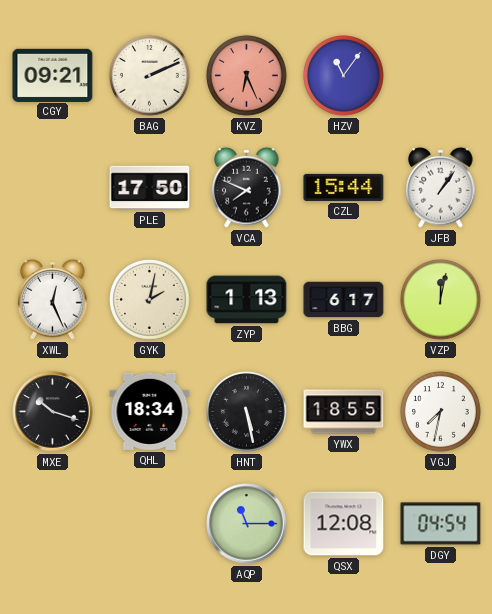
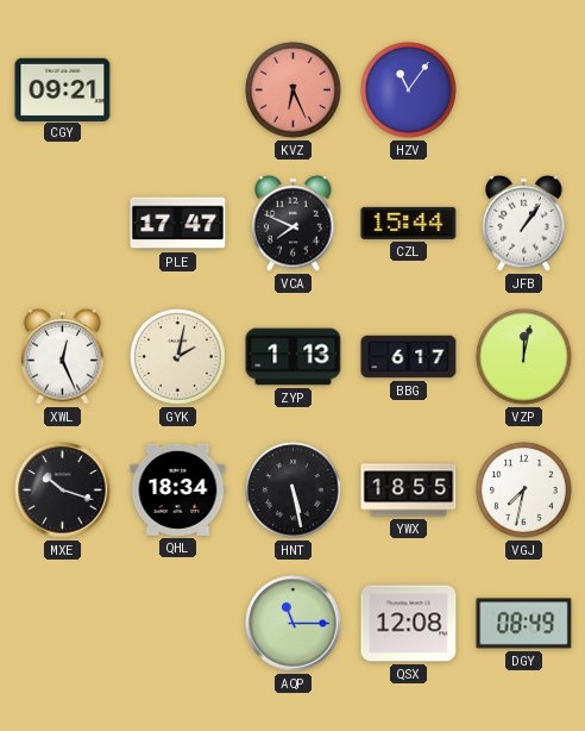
BAG: 2:11 -> none
PLE: 17:50 -> 17:47
DGY: 04:54 -> 08:49
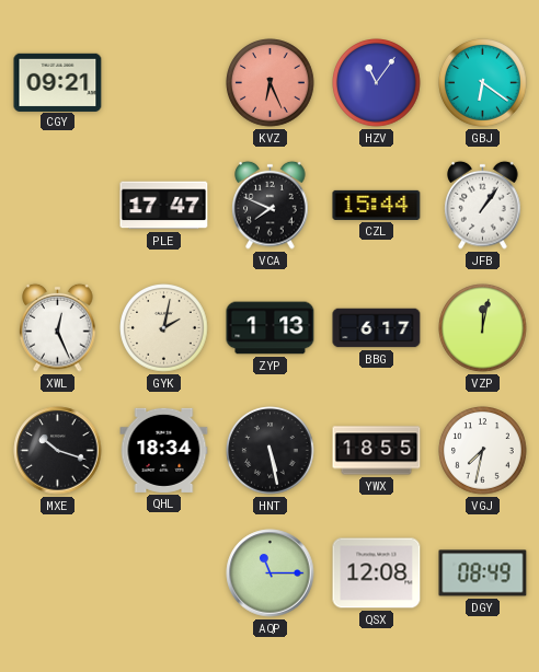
GBJ: none -> 6:21
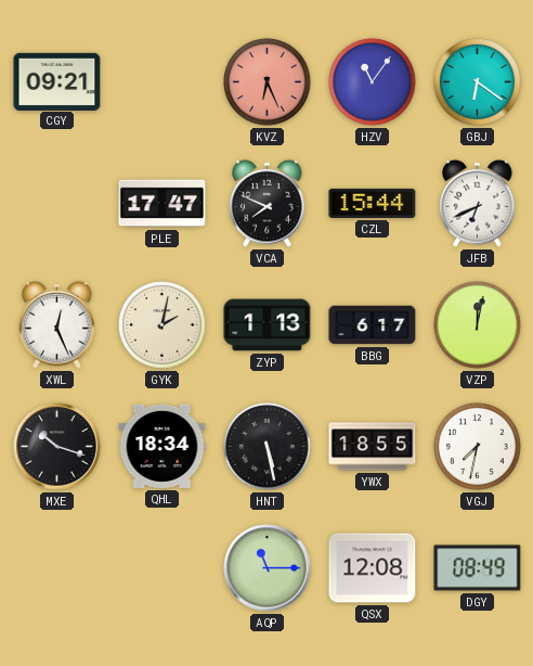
JFB: 1:06 -> 6:41
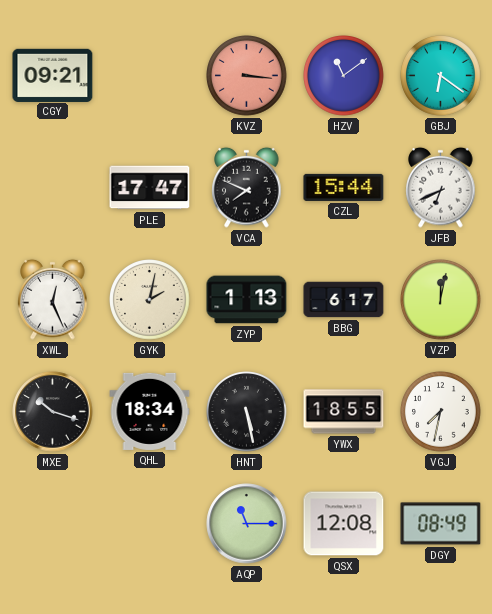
KVZ: 6:26 -> 3:16
HZV: 11:06 -> 11:09
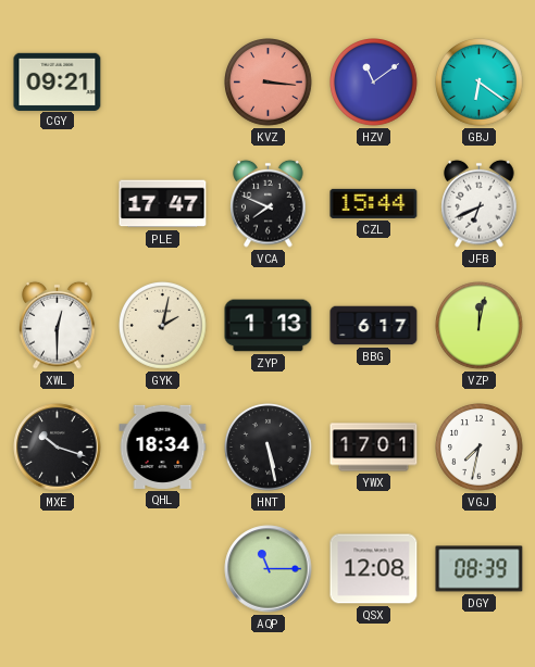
XWL: 12:26 -> 12:30
YWX: 18:55 -> 17:01
DGY: 08:49 -> 08:39
